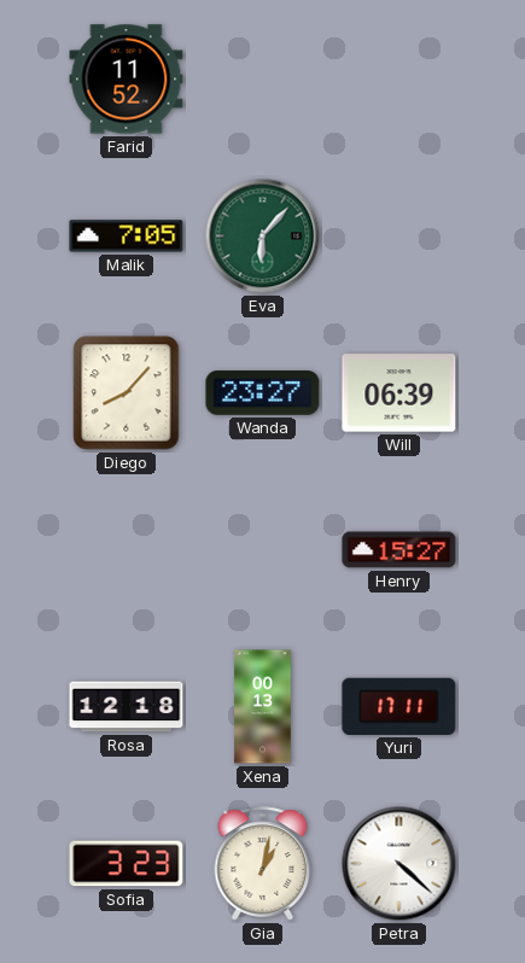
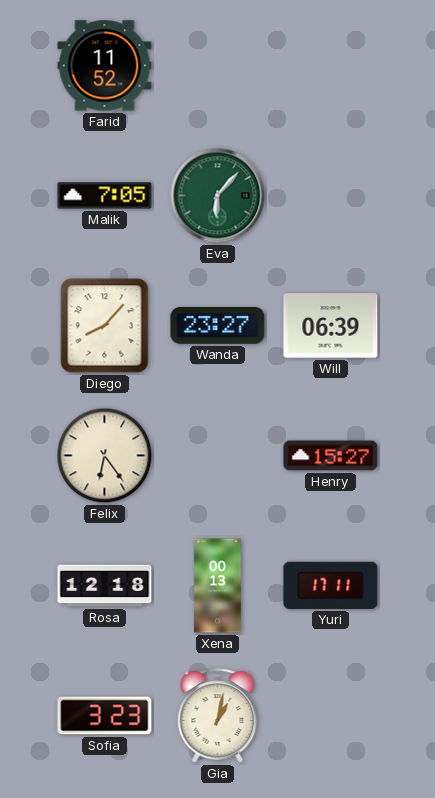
Felix: none -> 6:24
Petra: 4:22 -> none
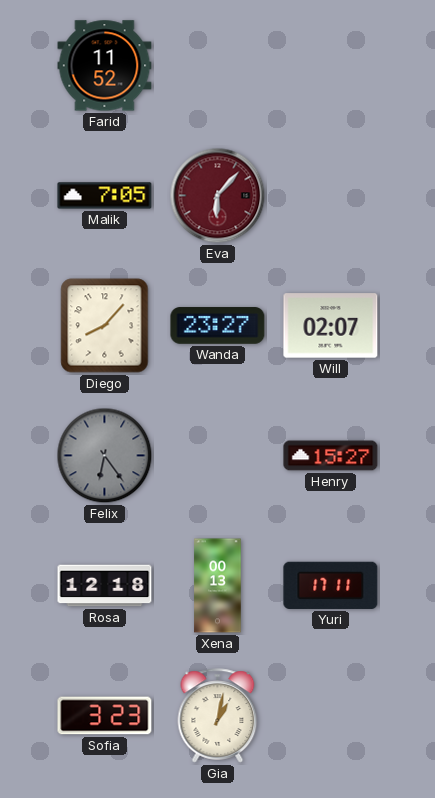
Eva dial: green -> burgundy
Will: 06:39 -> 02:07
Felix dial: cream -> grey
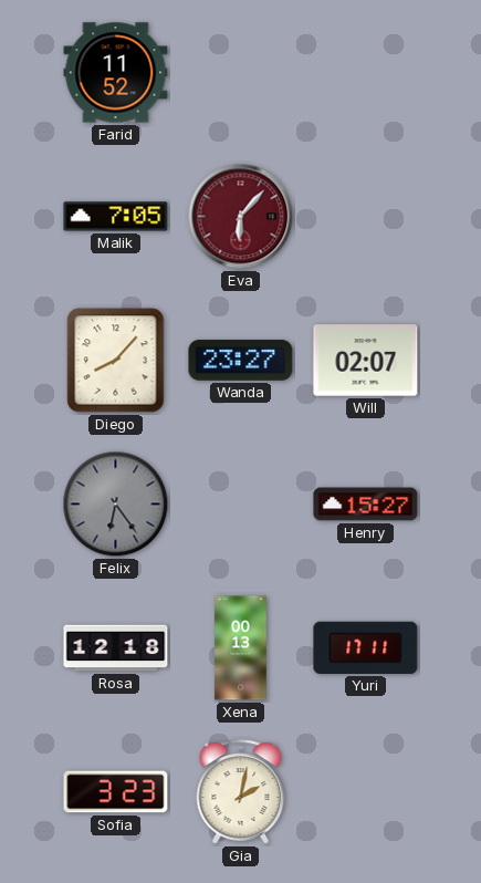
Gia: 1:02 -> 2:02
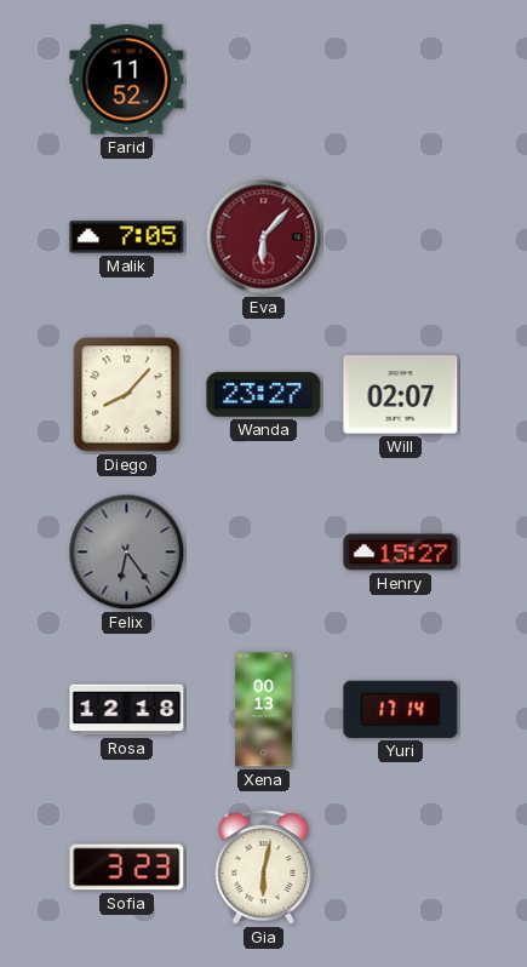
Yuri: 17:11 -> 17:14
Gia: 2:02 -> 6:02
